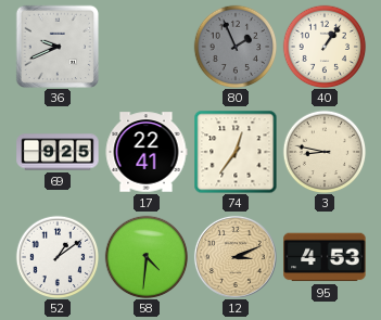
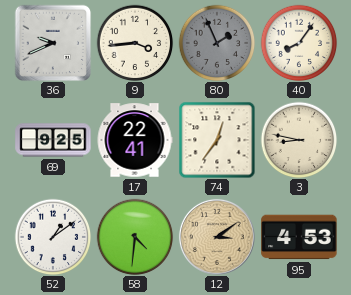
9: none -> 3:44
40: 1:06 -> 8:06
12: 3:11 -> 3:09
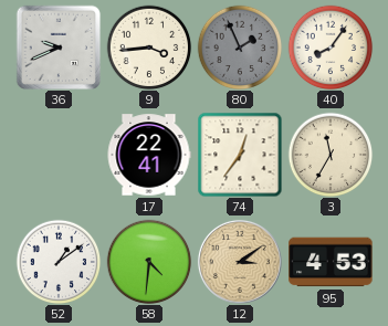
69: 9:25 -> none
3: 8:47 -> 11:35
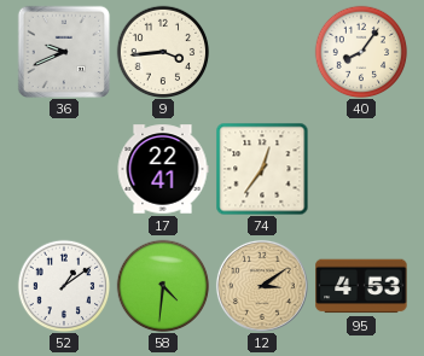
80: 1:56 -> none
3: 11:35 -> none
